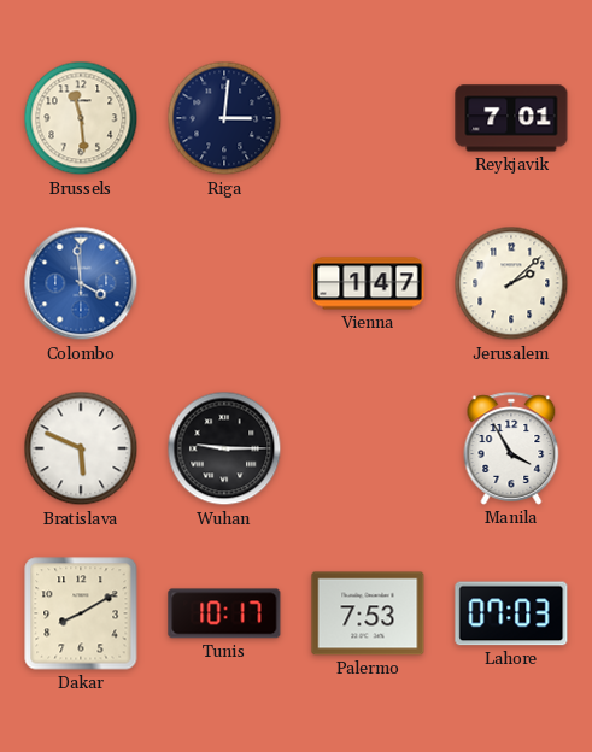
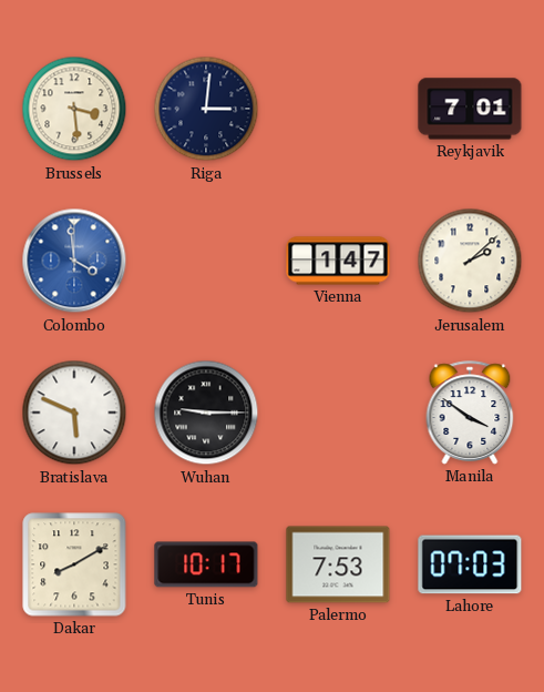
Brussels: 11:29 -> 3:29
Manila: 3:55 -> 3:51
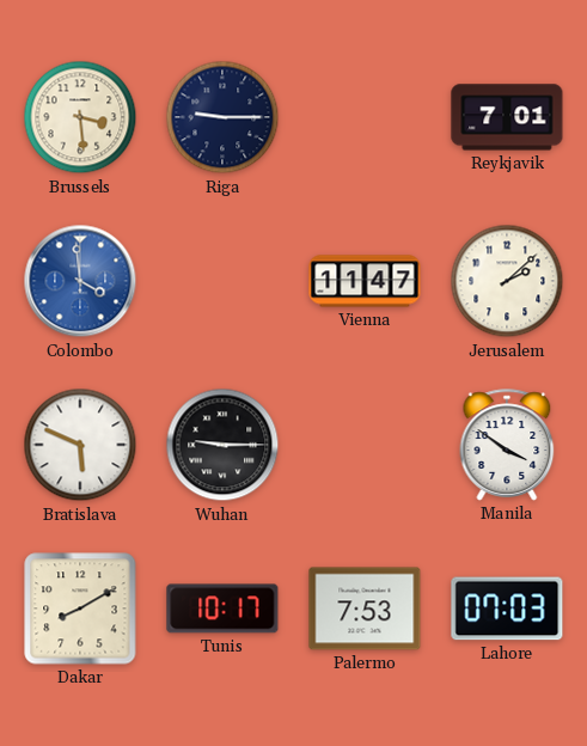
Riga: 3:01 -> 9:15
Vienna: 1:47 -> 11:47
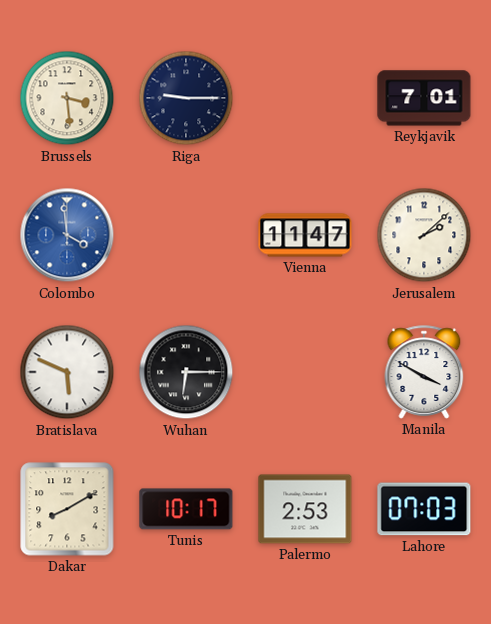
Wuhan: 9:15 -> 6:15
Manila: 3:51 -> 3:50
Palermo: 7:53 -> 2:53
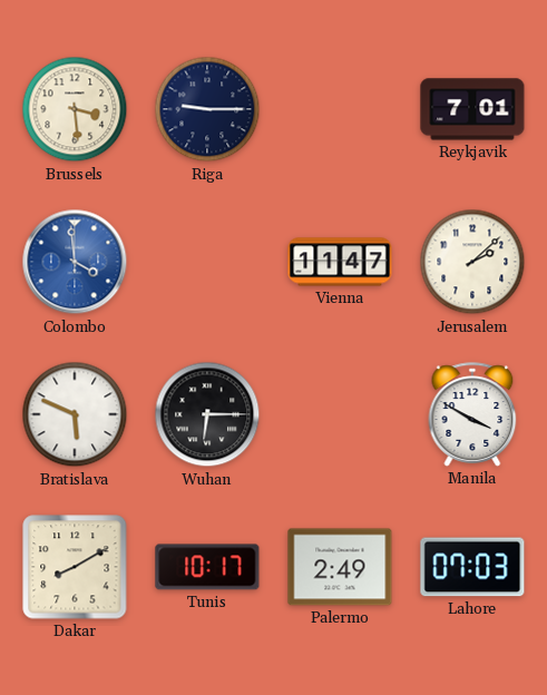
Palermo: 2:53 -> 2:49
